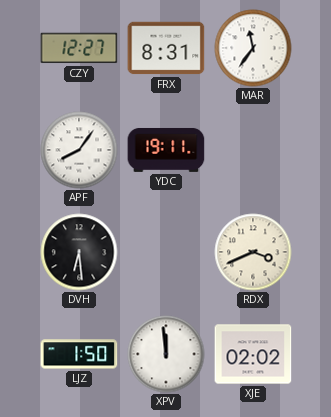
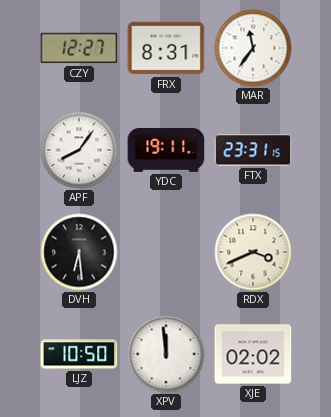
FTX: none -> 23:31
LJZ: 1:50 -> 10:50
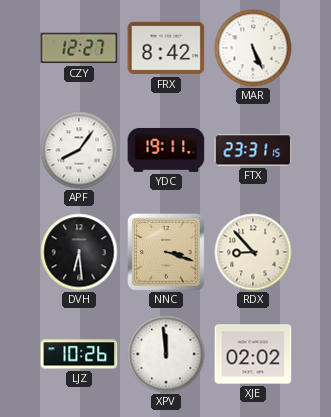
FRX: 8:31 -> 8:42
MAR: 11:36 -> 5:26
NNC: none -> 3:18
RDX: 3:41 -> 8:53
LJZ: 10:50 -> 10:26
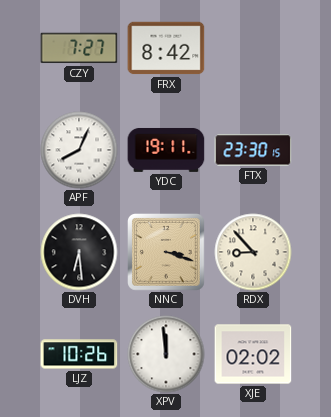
CZY: 12:27 -> 7:27
MAR: 5:26 -> none
APF: 8:06 -> 8:04
FTX: 23:31 -> 23:30
